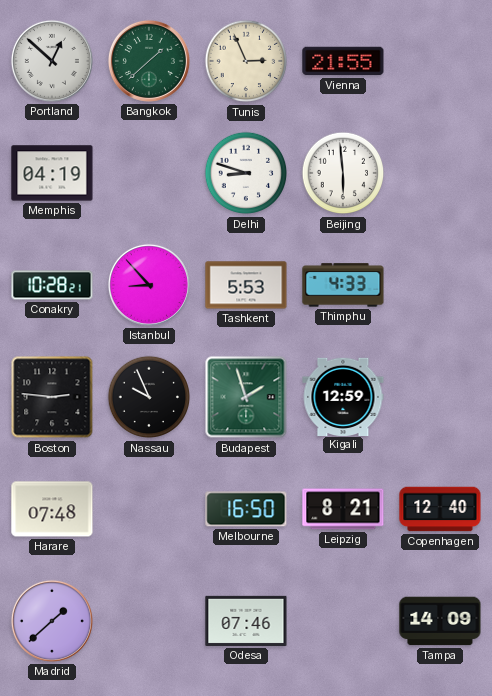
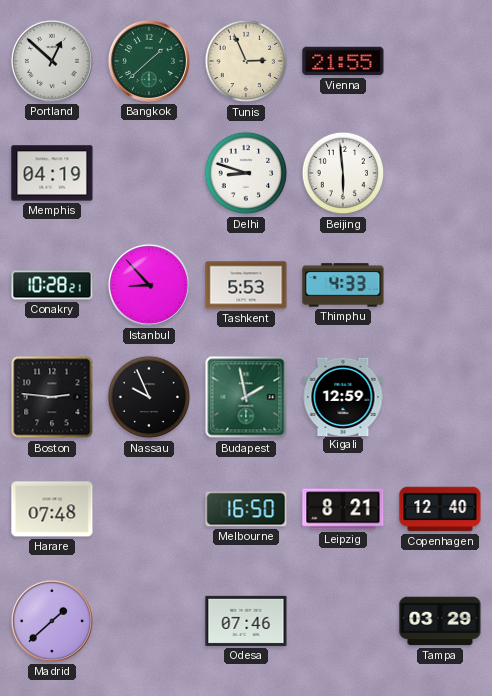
Budapest: 1:57 -> 1:58
Tampa: 14:09 -> 03:29
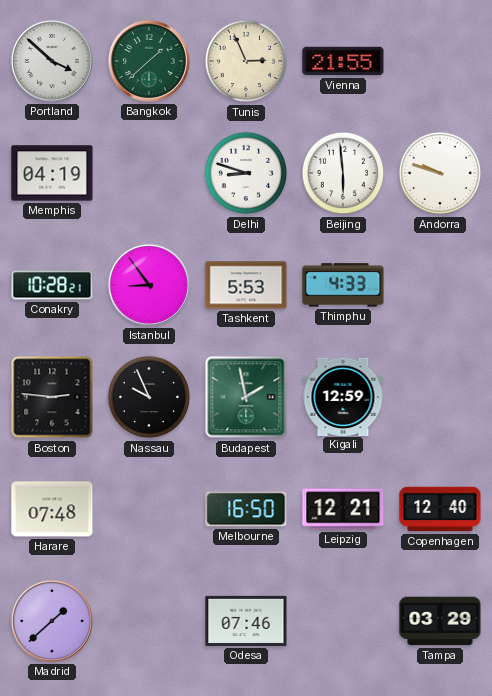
Portland: 12:52 -> 3:52
Andorra: none -> 9:48
Istanbul: 8:53 -> 8:54
Leipzig: 8:21 -> 12:21
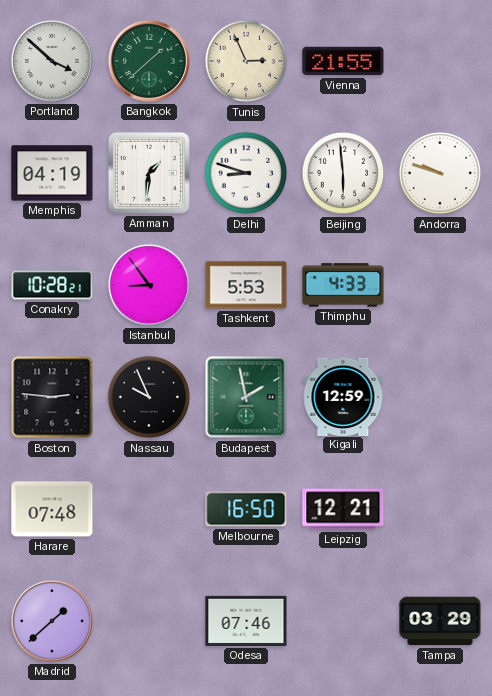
Amman: none -> 1:31
Copenhagen: 12:40 -> none
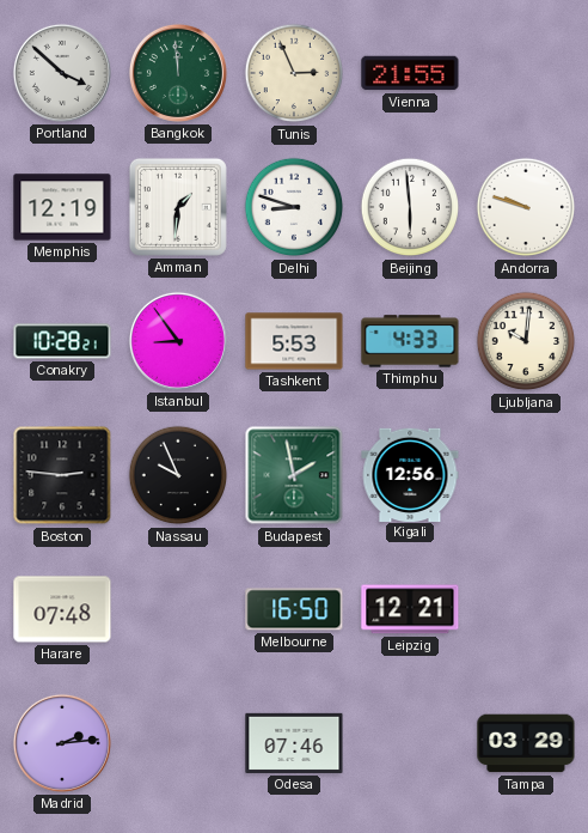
Bangkok: 1:38 -> 11:59
Memphis: 04:19 -> 12:19
Ljubljana: none -> 10:01
Kigali: 12:59 -> 12:56
Madrid: 1:38 -> 2:14
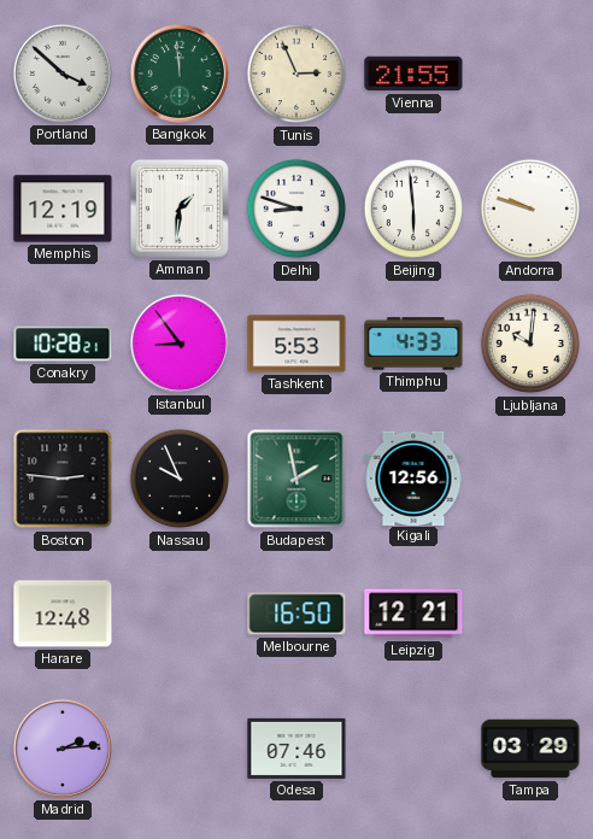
Harare: 07:48 -> 12:48
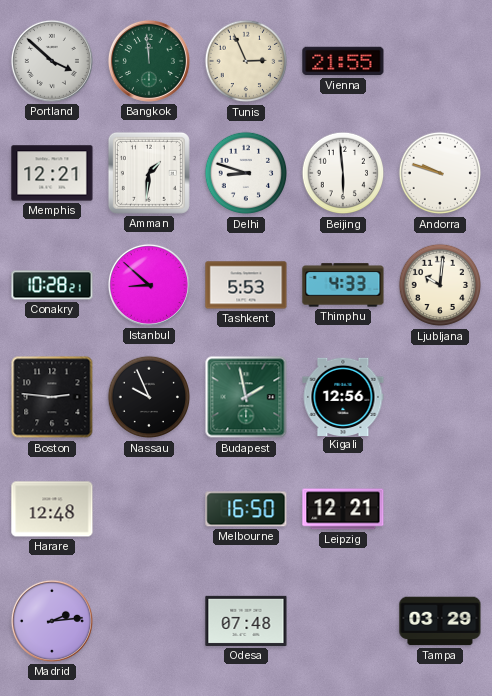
Memphis: 12:19 -> 12:21
Istanbul: 8:54 -> 8:52
Odesa: 07:46 -> 07:48
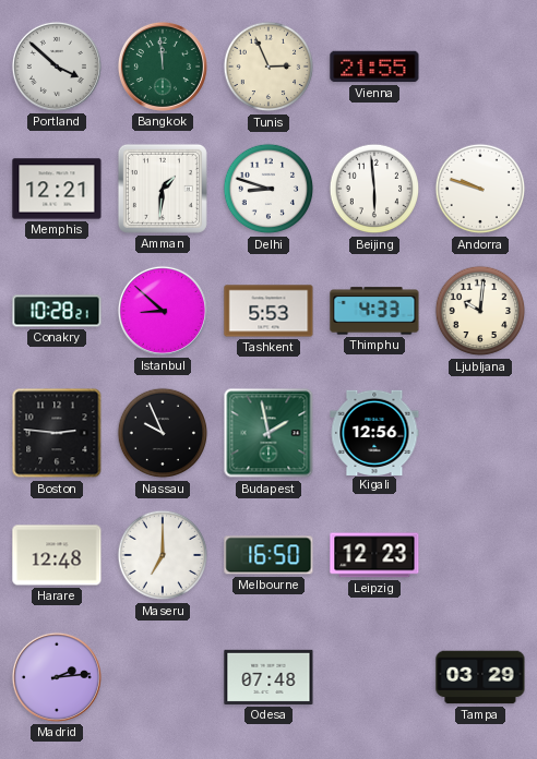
Maseru: none -> 7:00
Leipzig: 12:21 -> 12:23
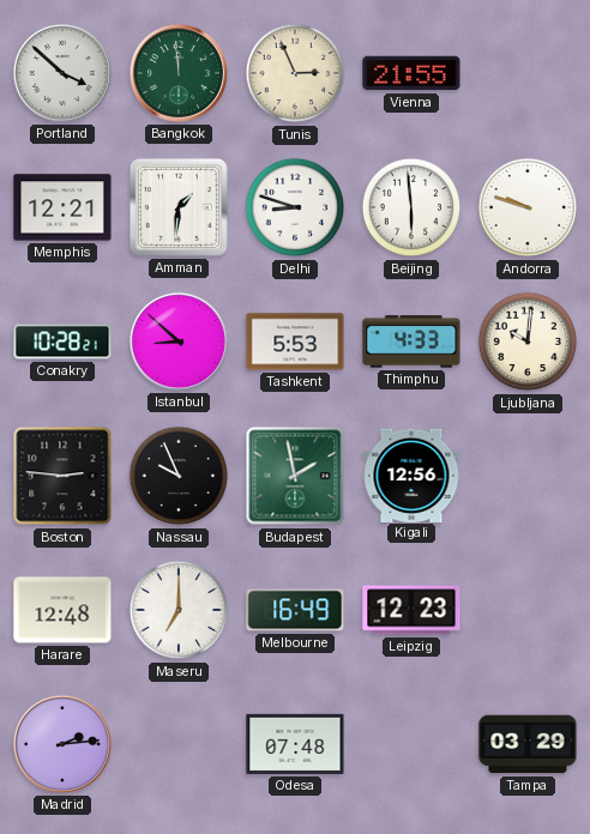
Melbourne: 16:50 -> 16:49
